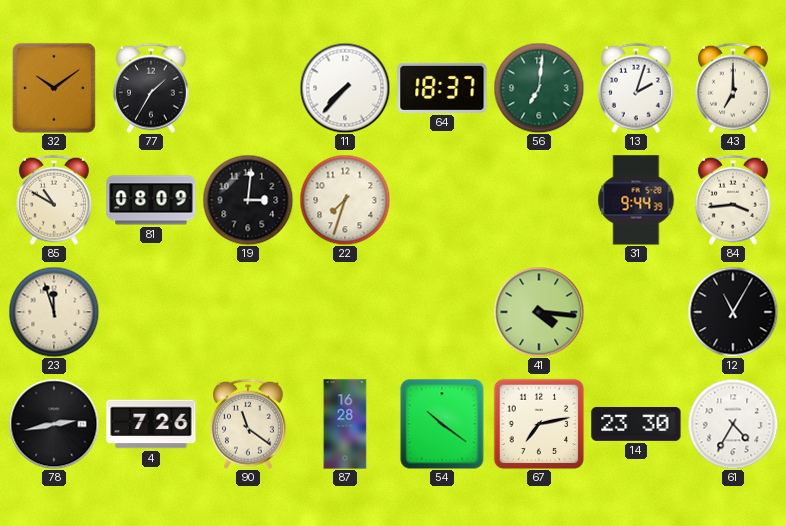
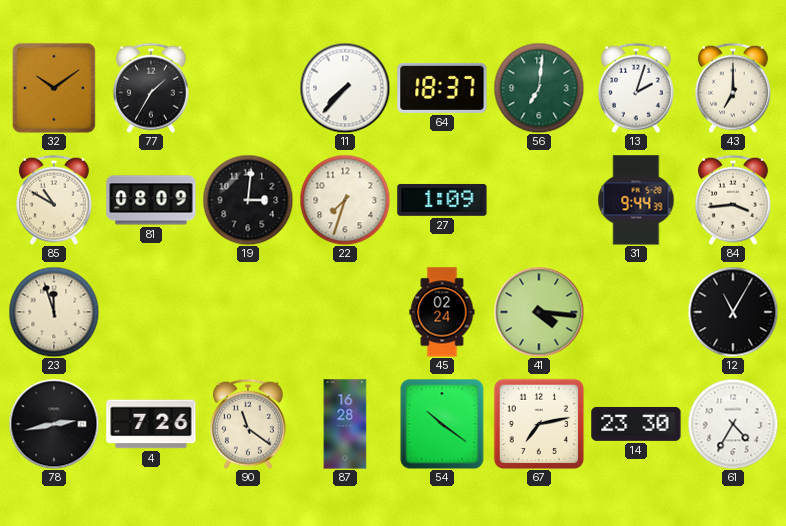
27: none -> 1:09
45: none -> 02:24
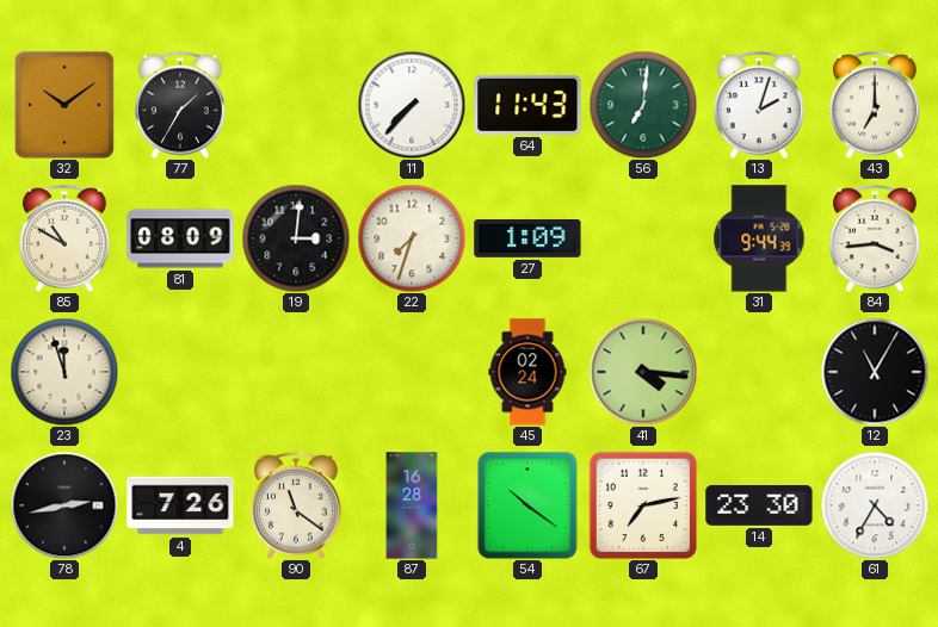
64: 18:37 -> 11:43
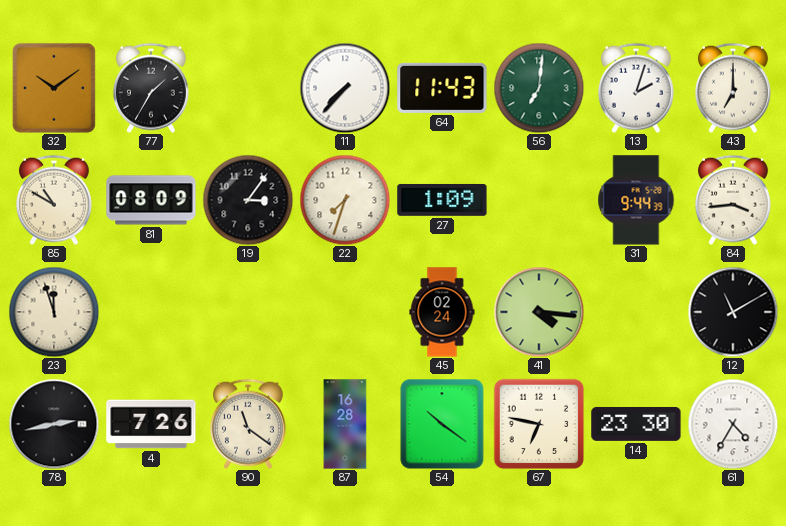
19: 3:01 -> 3:06
12: 11:05 -> 11:10
67: 7:13 -> 6:47
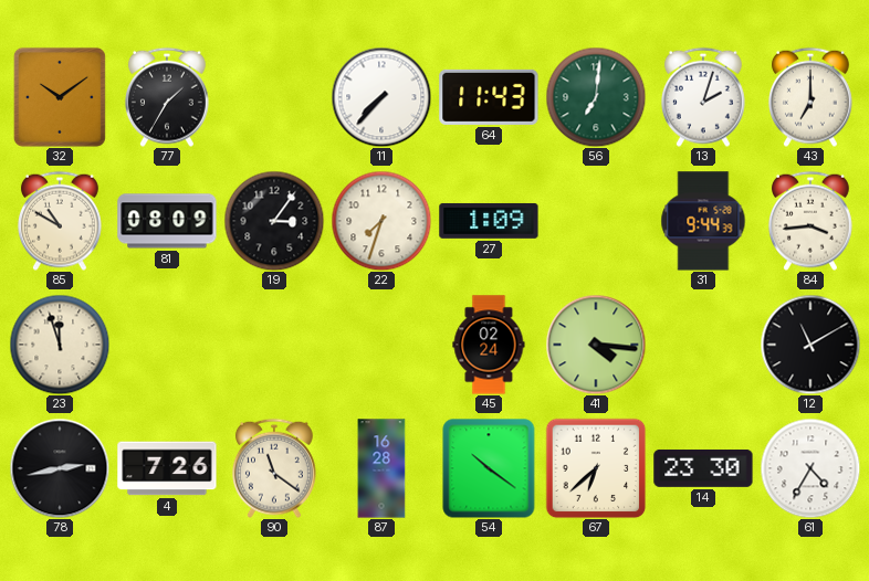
67: 6:47 -> 6:38
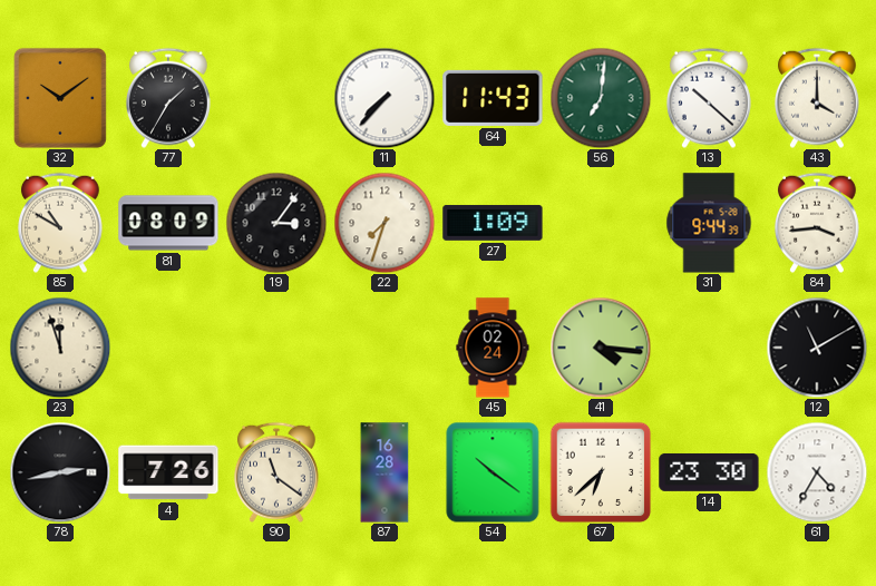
13: 2:03 -> 10:22
43: 7:00 -> 4:00
